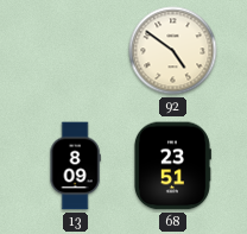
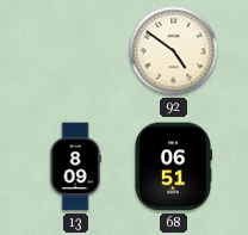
68: 23:51 -> 06:51
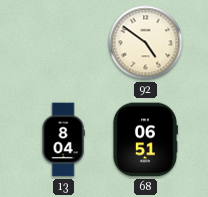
13: 8:09 -> 8:04
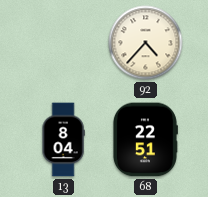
92: 4:51 -> 4:37
68: 06:51 -> 22:51
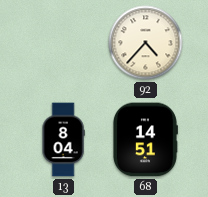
68: 22:51 -> 14:51
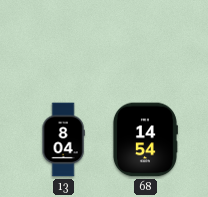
92: 4:37 -> none
68: 14:51 -> 14:54
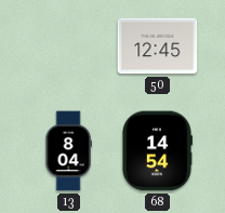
50: none -> 12:45
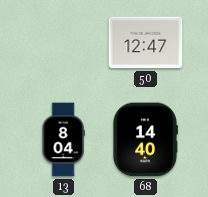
50: 12:45 -> 12:47
68: 14:54 -> 14:40
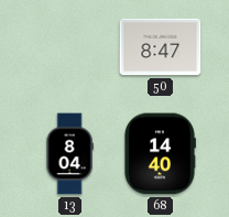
50: 12:47 -> 8:47
